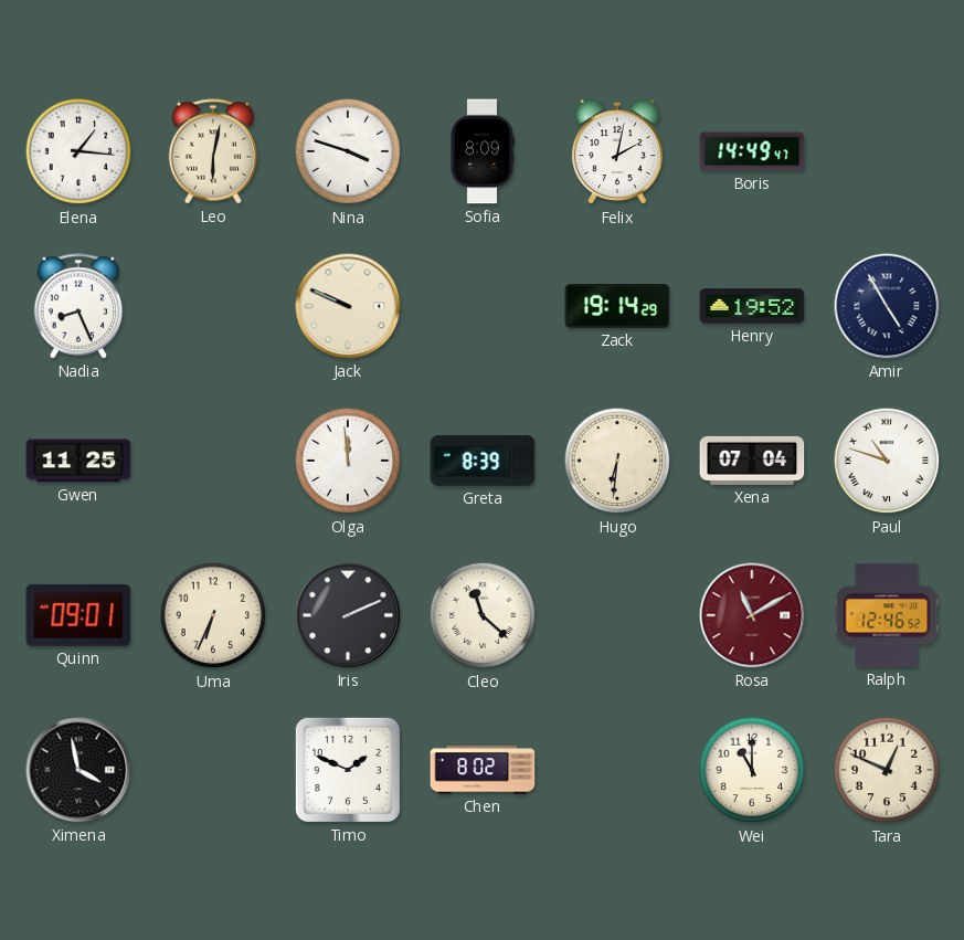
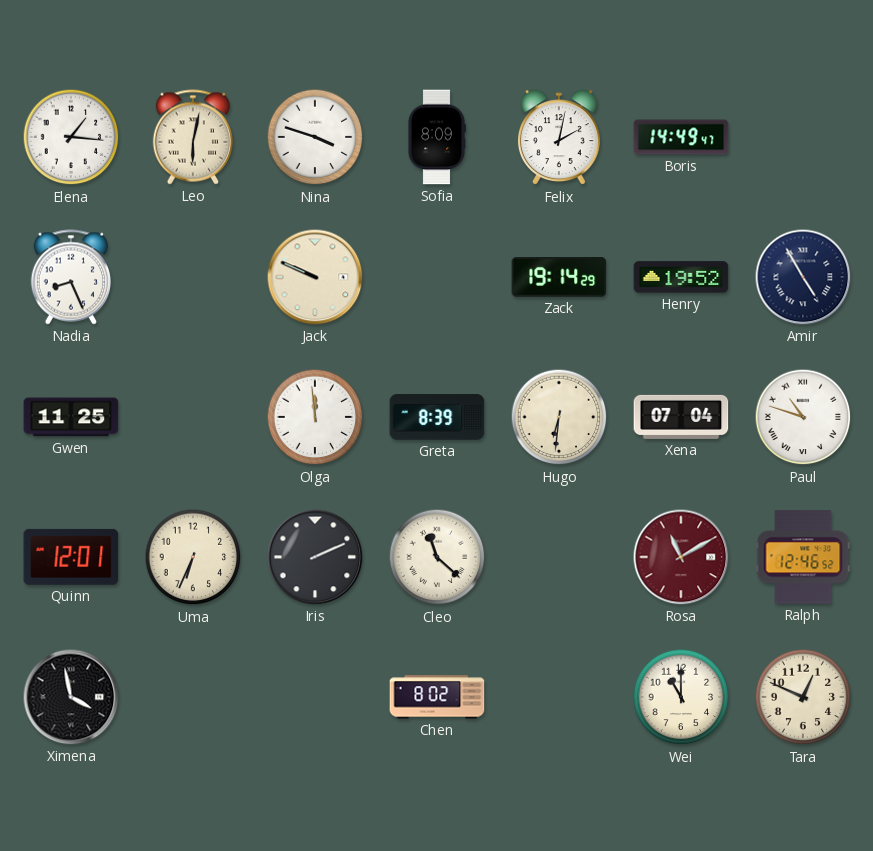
Quinn: 09:01 -> 12:01
Timo: 1:49 -> none
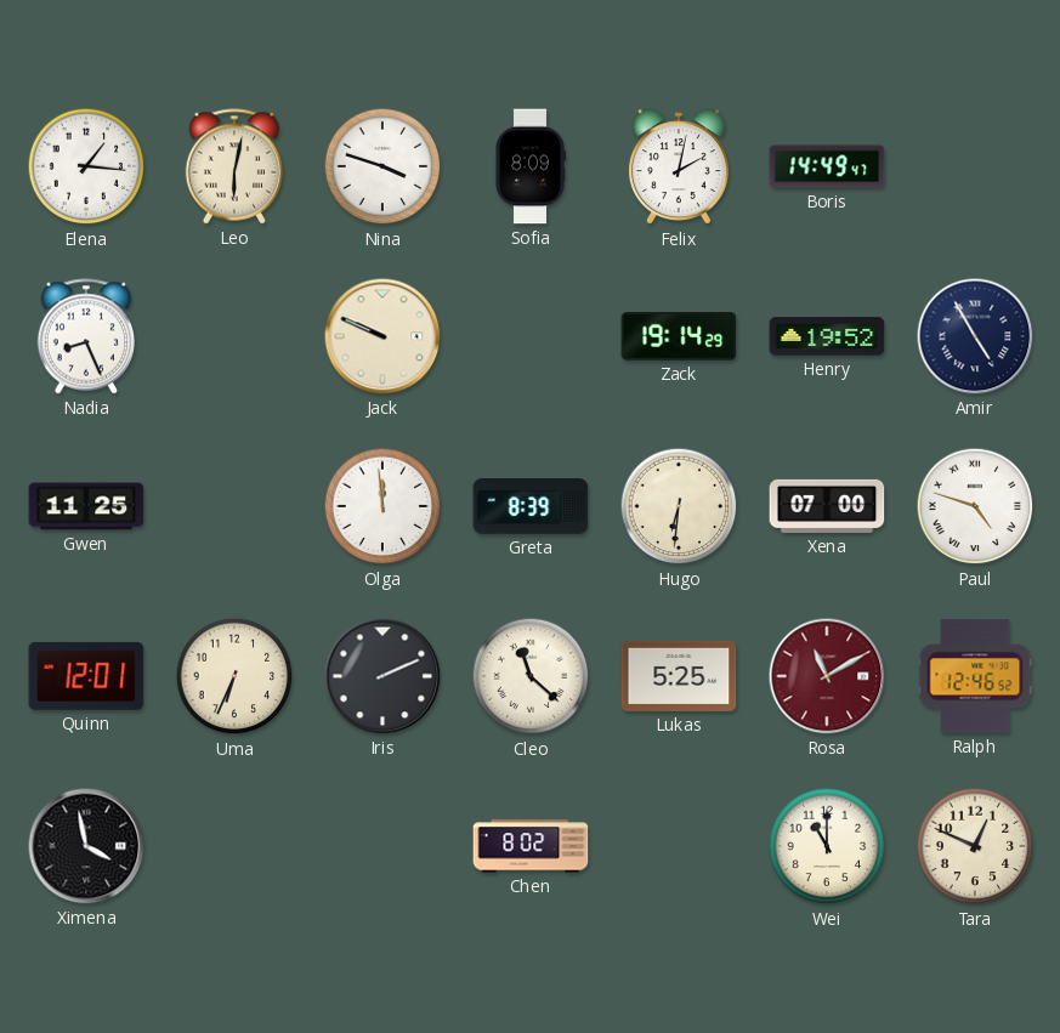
Xena: 07:04 -> 07:00
Paul: 10:48 -> 4:48
Lukas: none -> 5:25
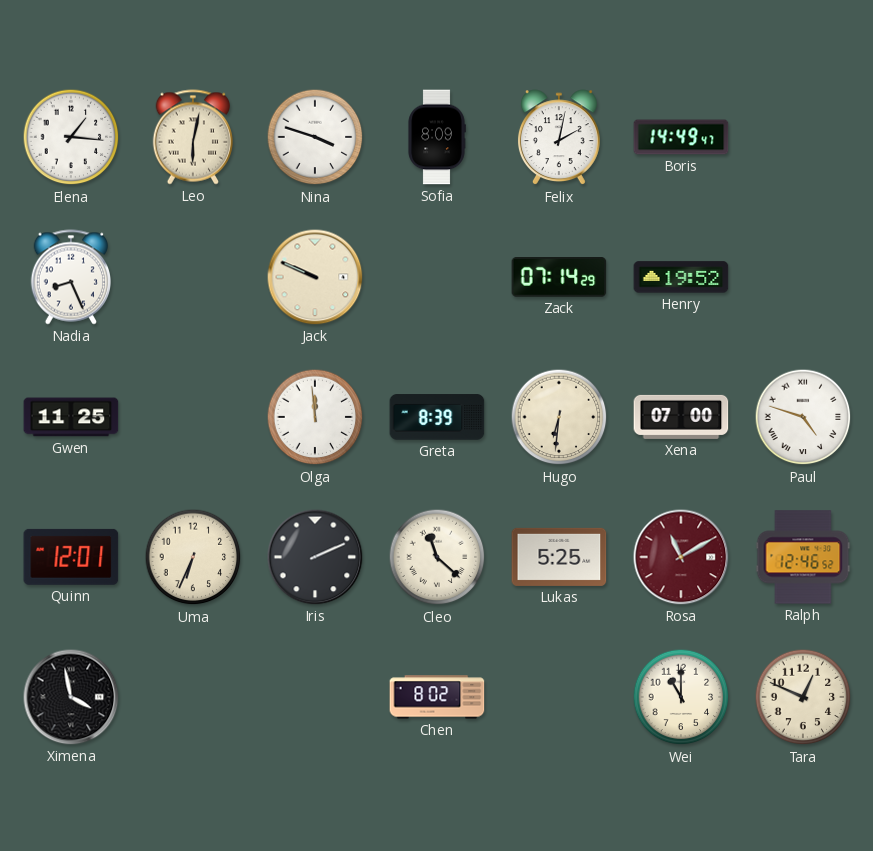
Zack: 19:14 -> 07:14
Amir: 4:55 -> none
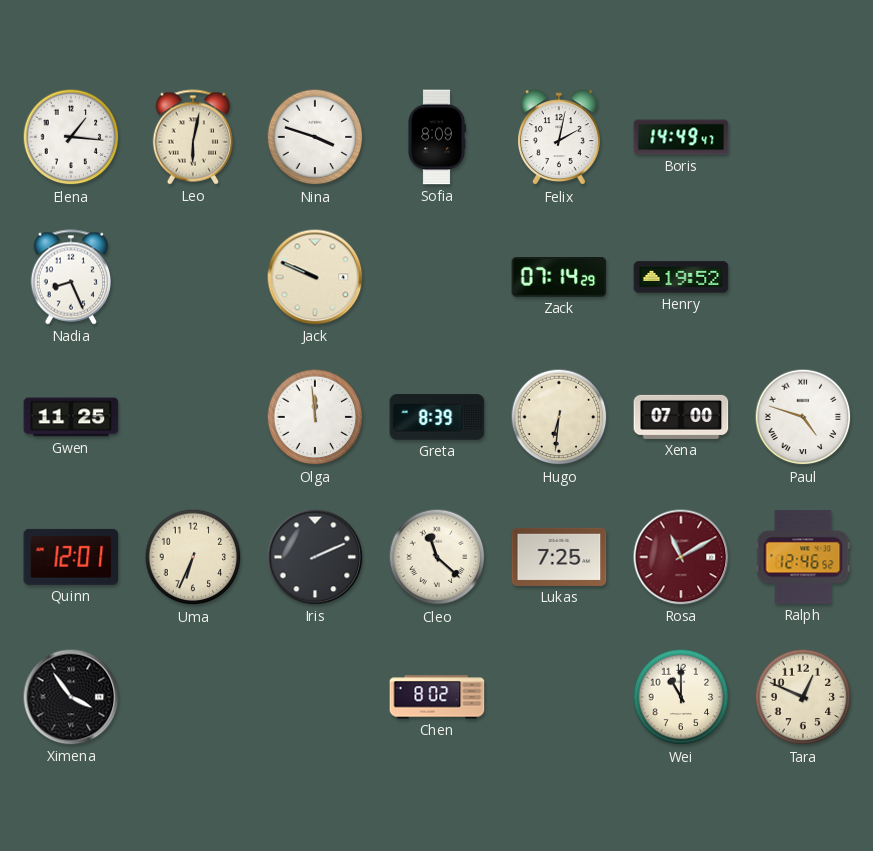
Lukas: 5:25 -> 7:25
Ximena: 3:58 -> 3:54
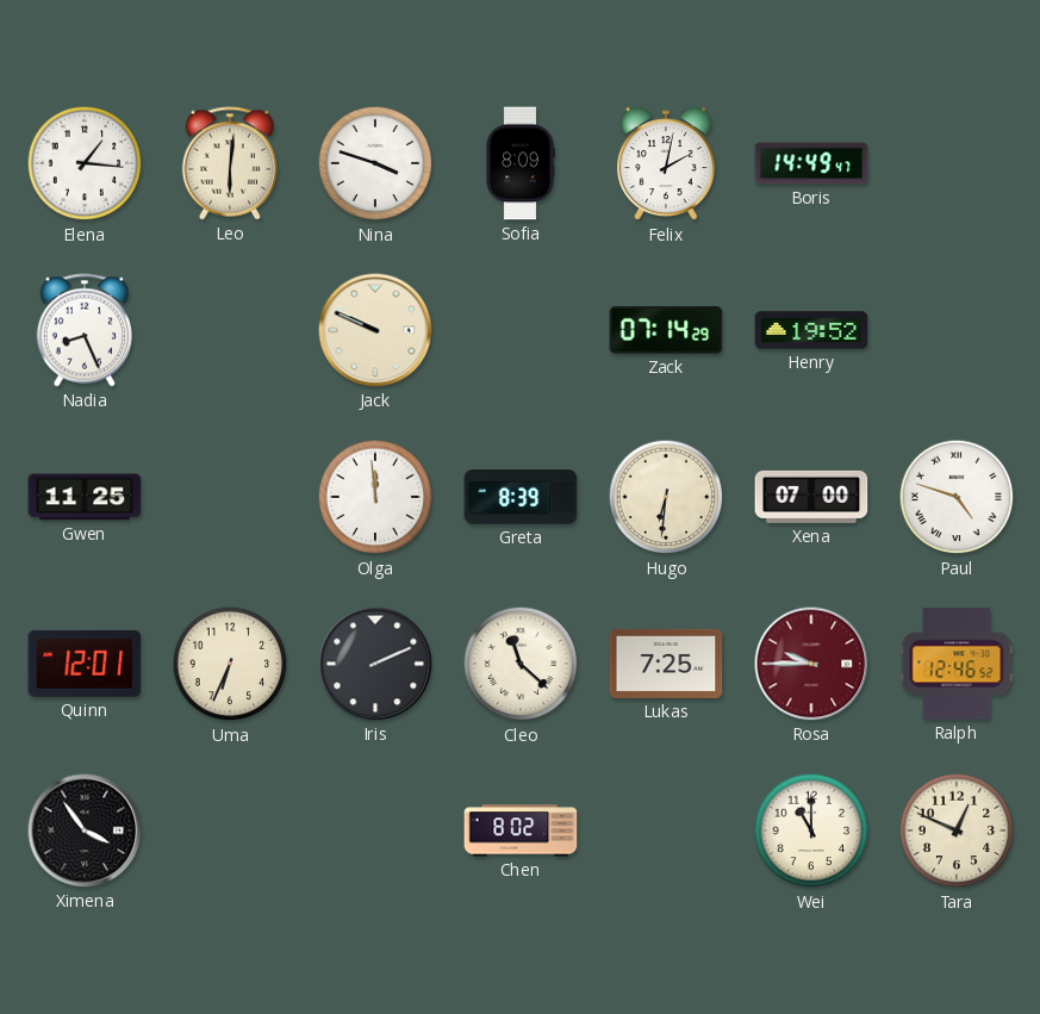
Leo: 6:02 -> 6:01
Rosa: 11:10 -> 9:45
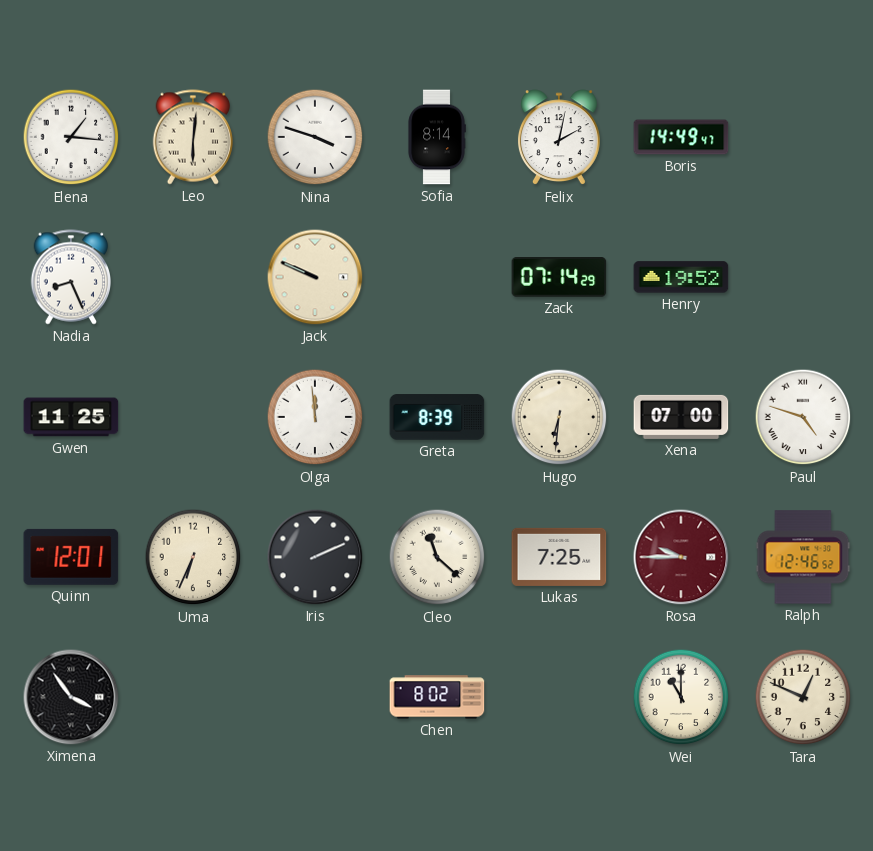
Sofia: 8:09 -> 8:14
